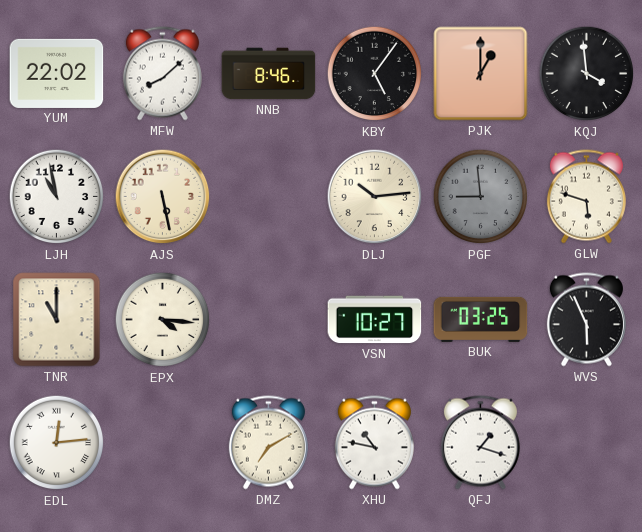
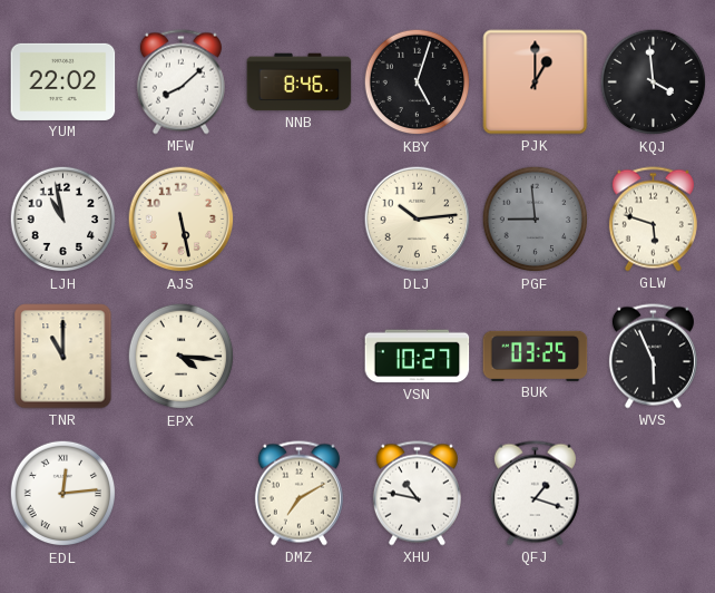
KBY: 5:06 -> 5:03
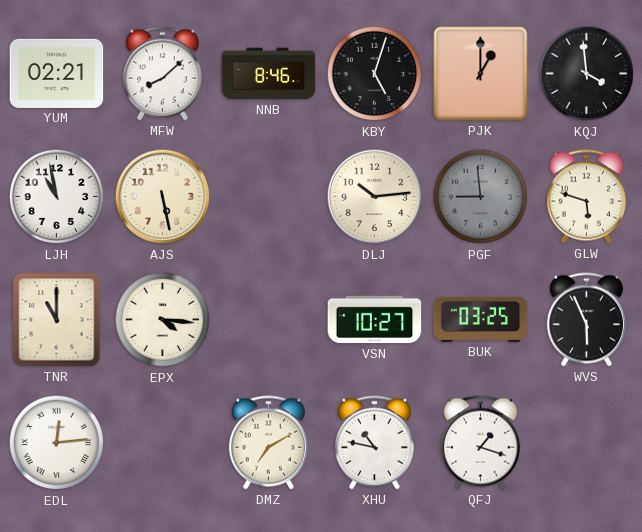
YUM: 22:02 -> 02:21
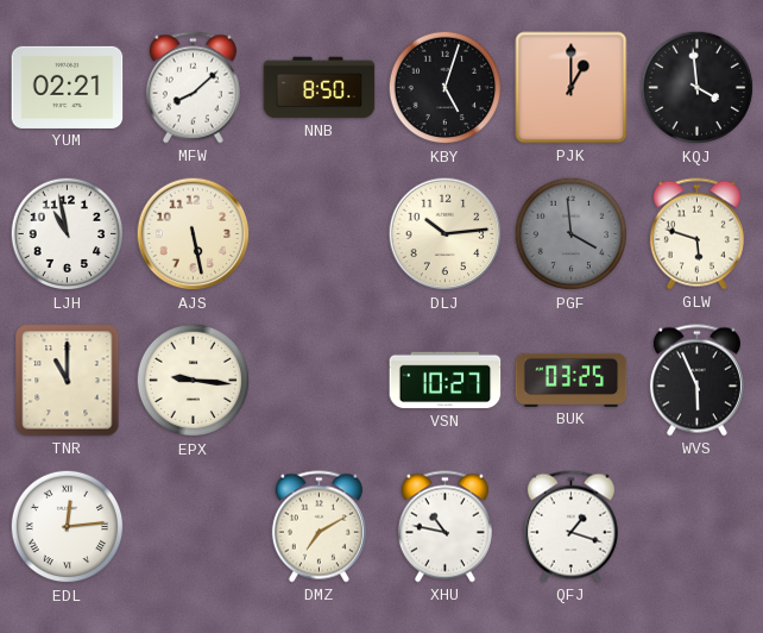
NNB: 8:46 -> 8:50
PGF: 8:59 -> 3:59
EPX: 4:16 -> 9:16
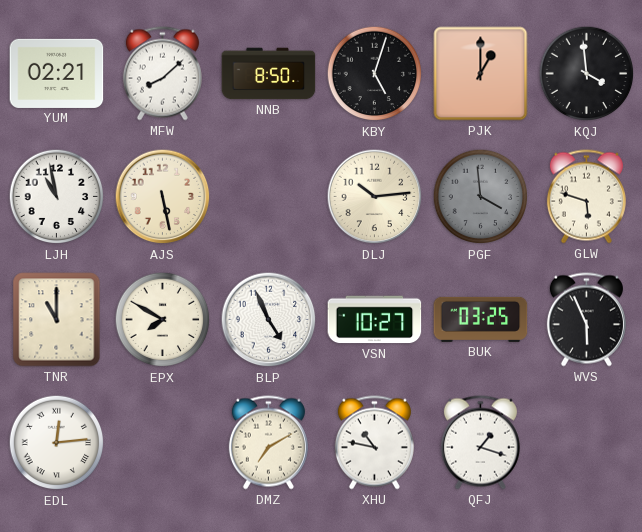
EPX: 9:16 -> 7:50
BLP: none -> 4:56
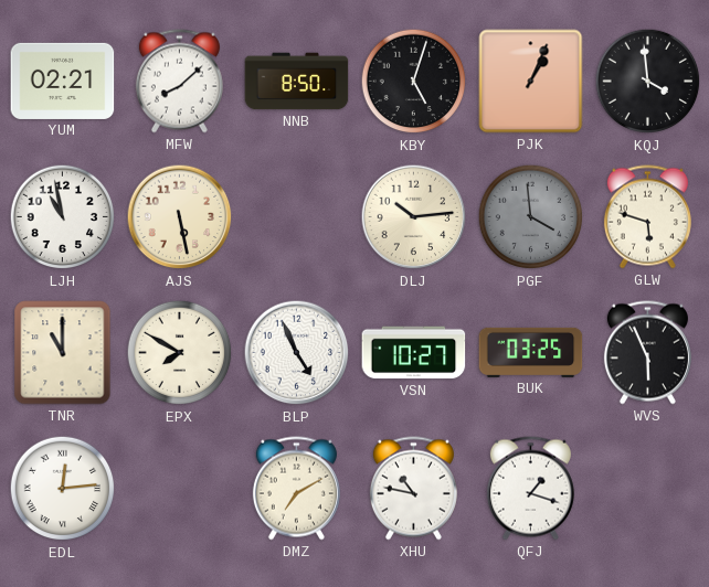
PJK: 1:00 -> 1:04
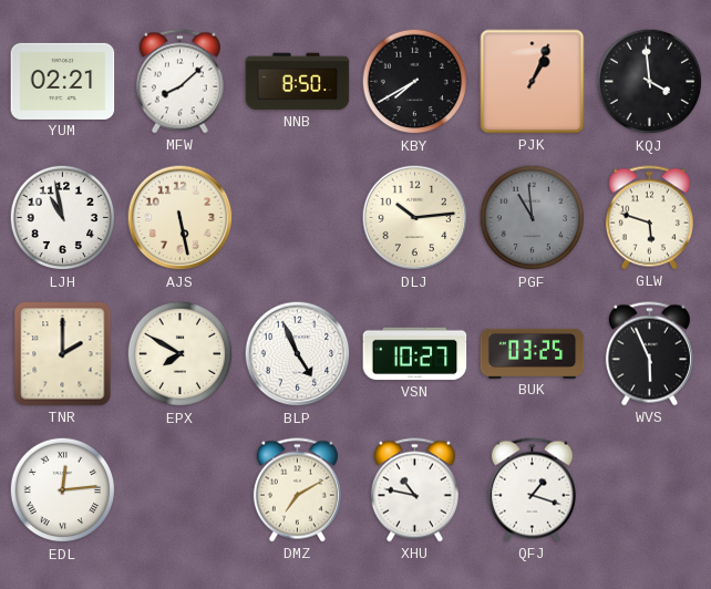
KBY: 5:03 -> 7:40
PGF: 3:59 -> 10:59
TNR: 11:00 -> 2:00
